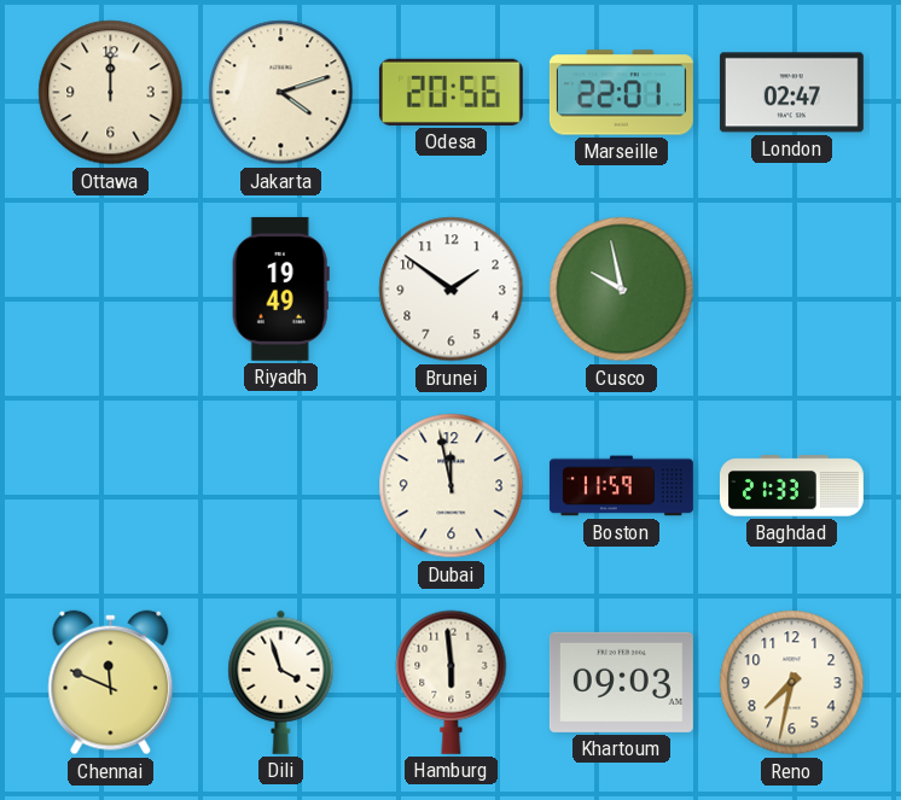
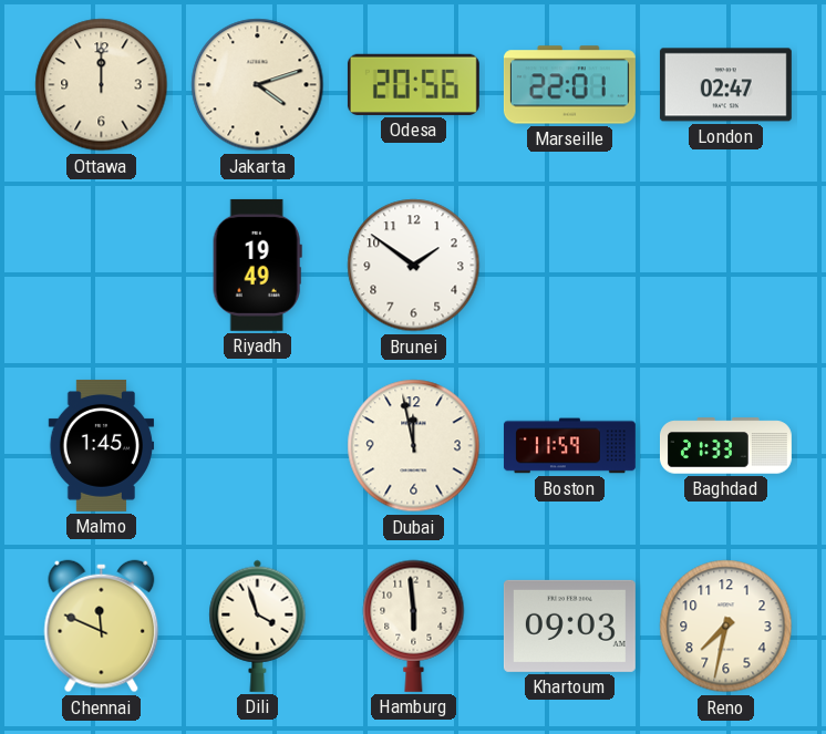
Cusco: 9:58 -> none
Malmo: none -> 1:45
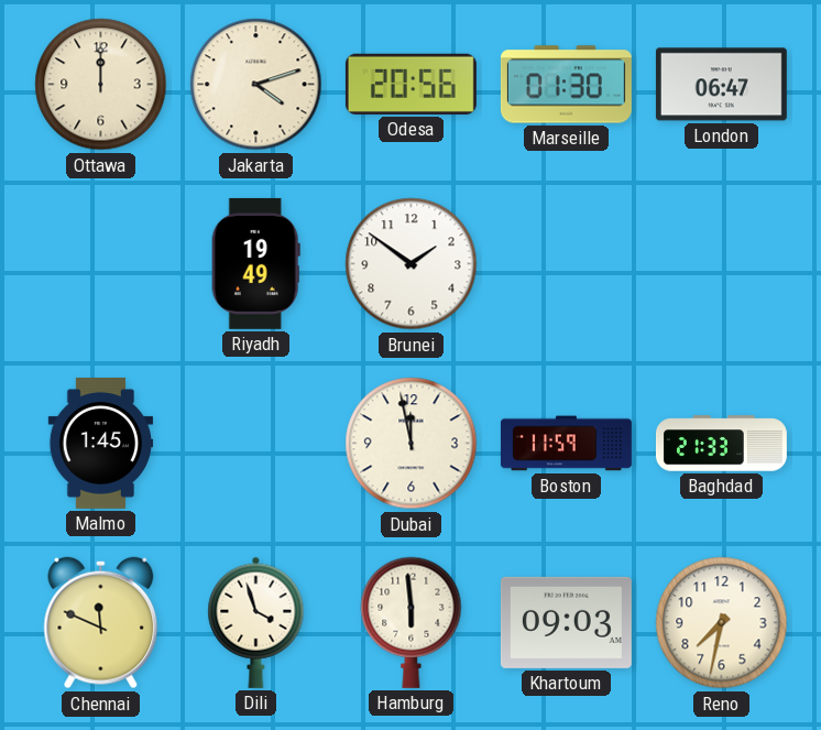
Marseille: 22:01 -> 01:30
London: 02:47 -> 06:47
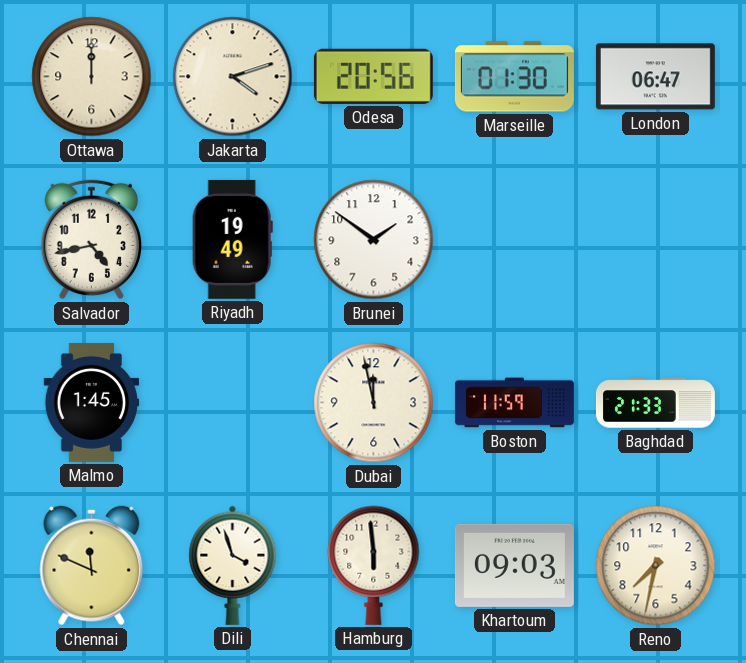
Salvador: none -> 4:43
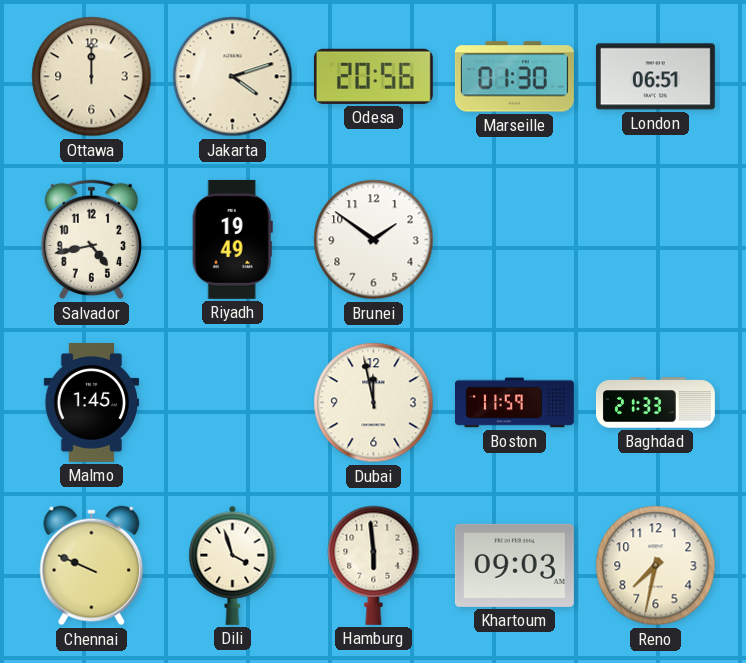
London: 06:47 -> 06:51
Chennai: 11:49 -> 9:49
